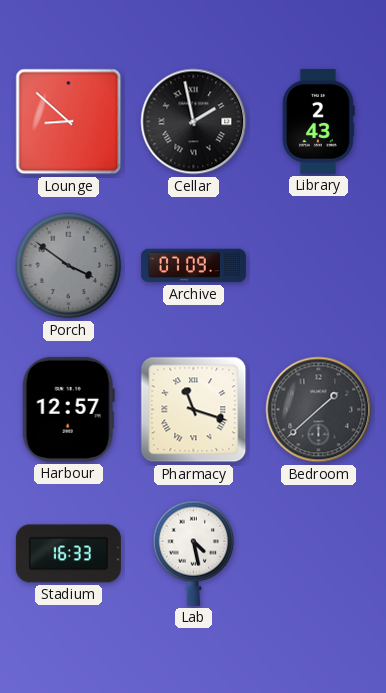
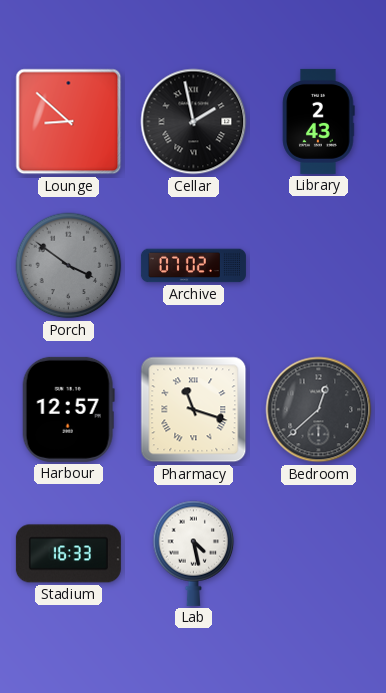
Archive: 07:09 -> 07:02
Bedroom: 1:38 -> 12:38
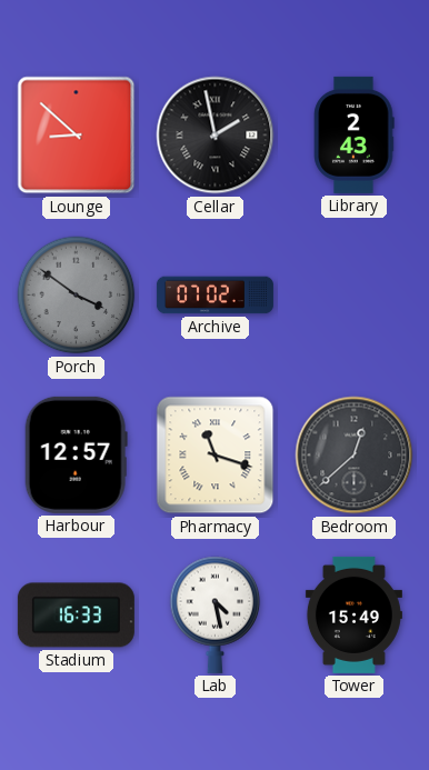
Tower: none -> 15:49
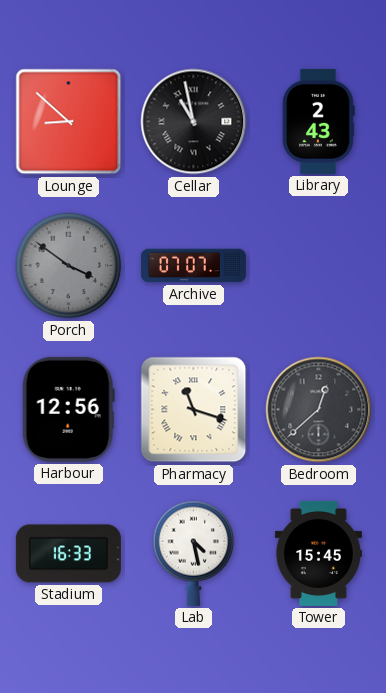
Cellar: 1:58 -> 10:58
Archive: 07:02 -> 07:07
Harbour: 12:57 -> 12:56
Tower: 15:49 -> 15:45
